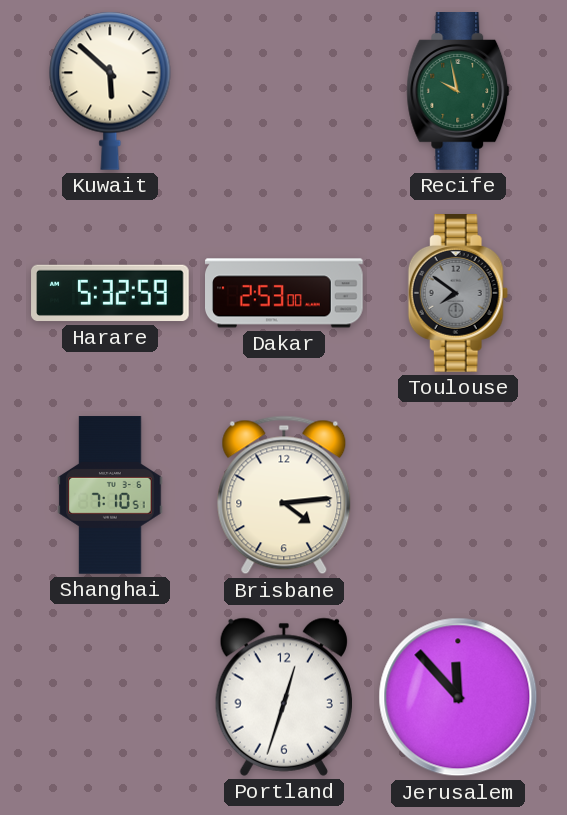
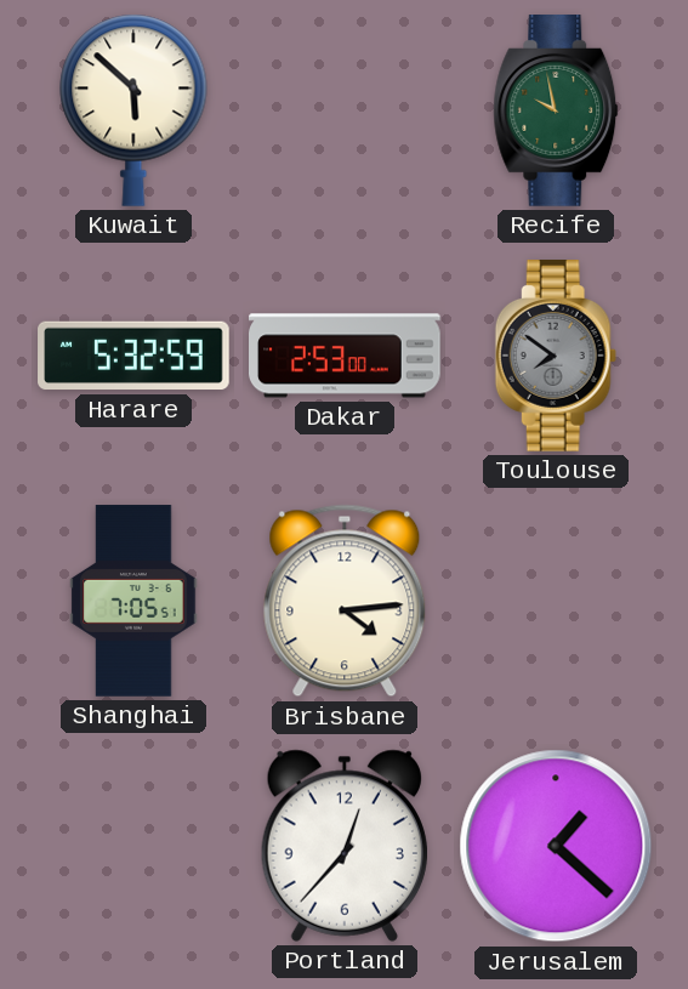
Shanghai: 7:10 -> 7:05
Portland: 12:33 -> 12:37
Jerusalem: 11:53 -> 1:22
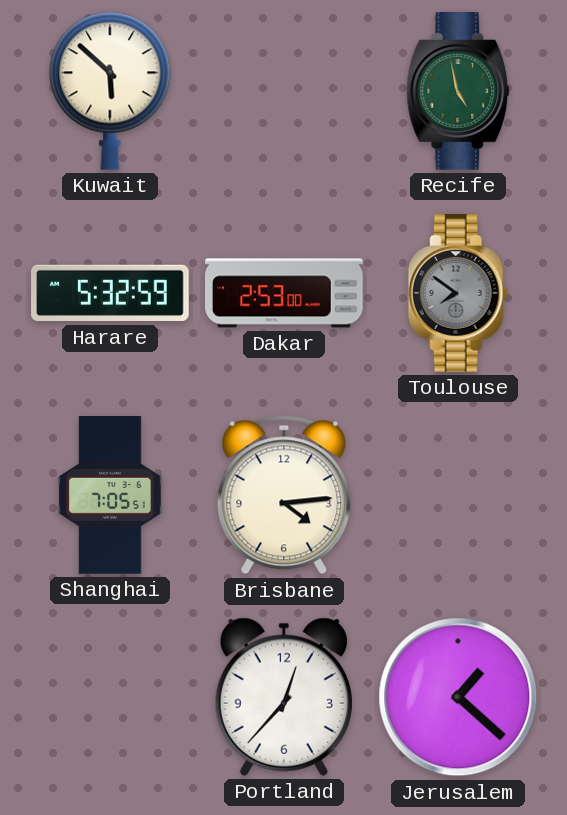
Recife: 9:58 -> 4:58
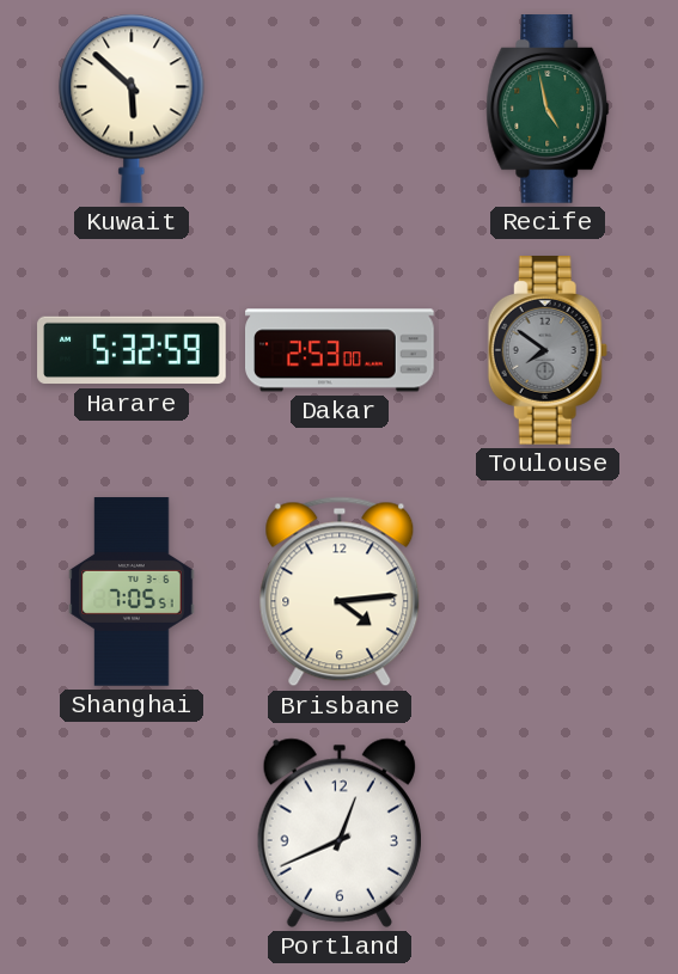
Portland: 12:37 -> 12:41
Jerusalem: 1:22 -> none
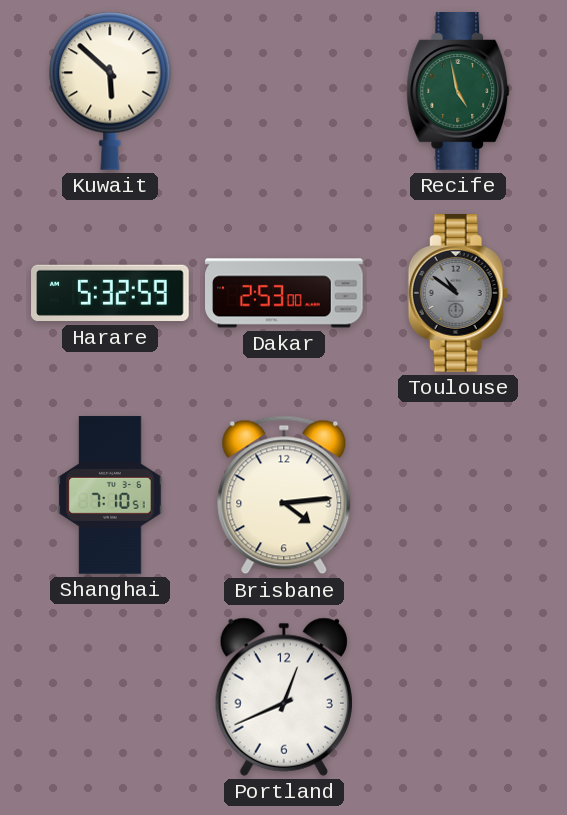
Toulouse: 7:51 -> 10:51
Shanghai: 7:05 -> 7:10
